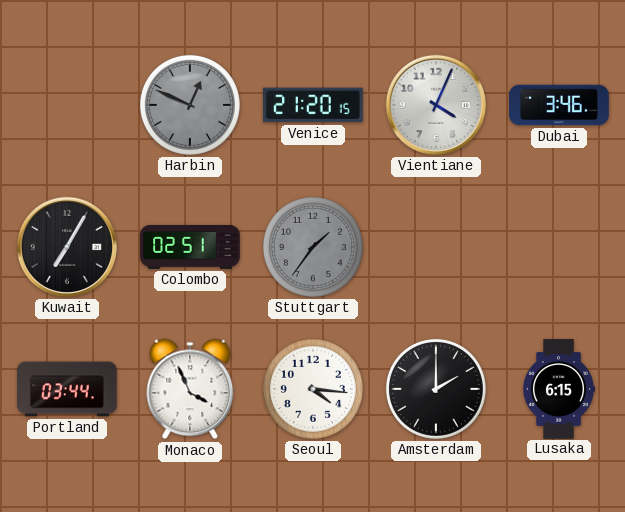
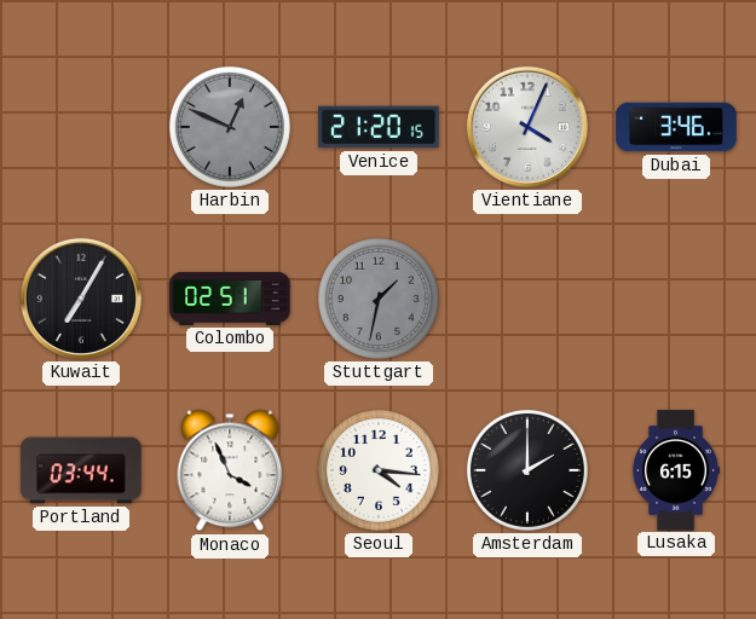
Stuttgart: 1:36 -> 1:32
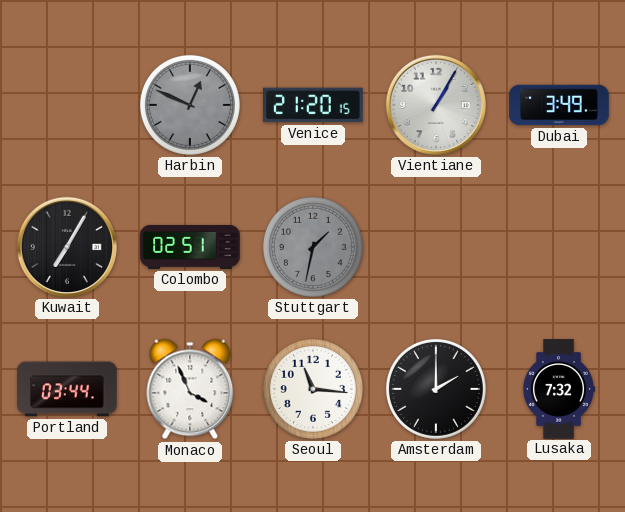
Vientiane: 4:04 -> 1:05
Dubai: 3:46 -> 3:49
Seoul: 4:16 -> 11:16
Lusaka: 6:15 -> 7:32
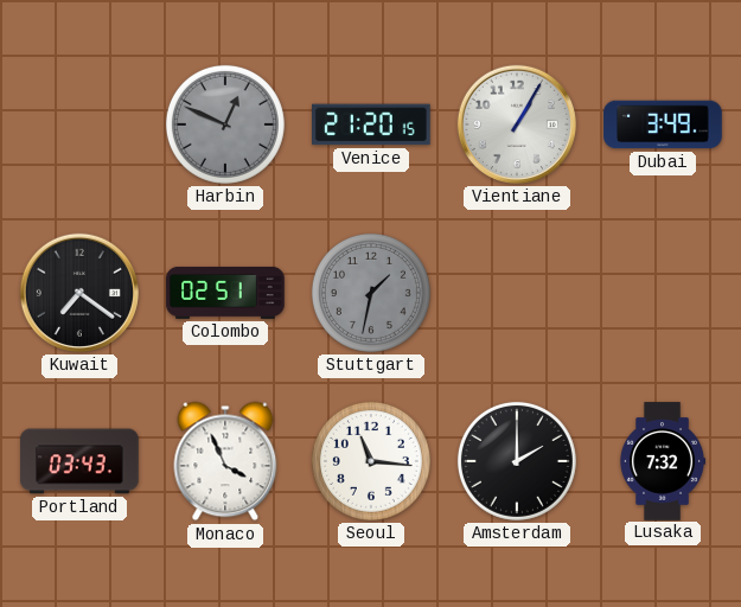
Kuwait: 7:05 -> 7:21
Portland: 03:44 -> 03:43
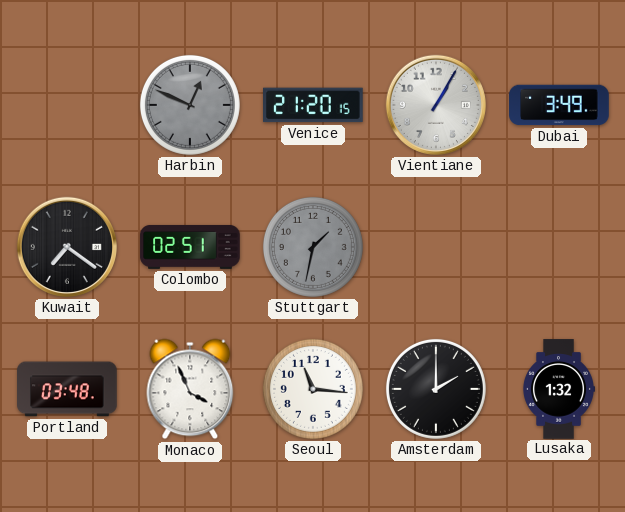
Portland: 03:43 -> 03:48
Lusaka: 7:32 -> 1:32
